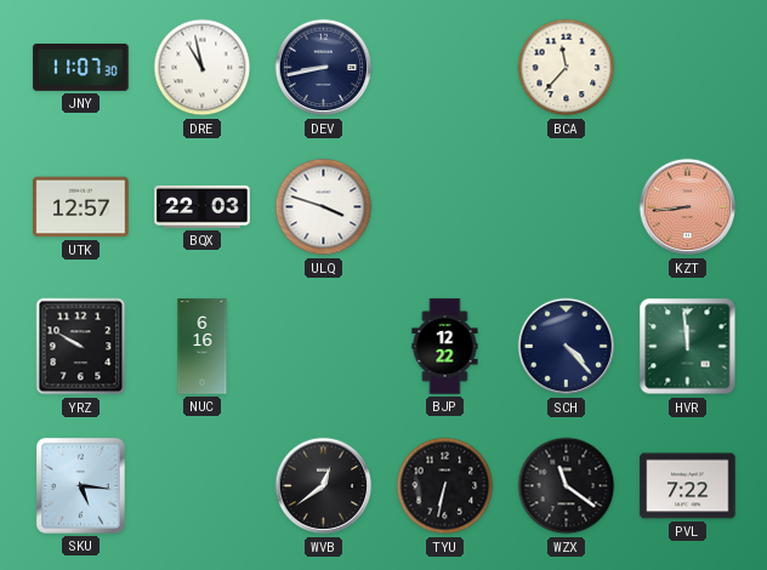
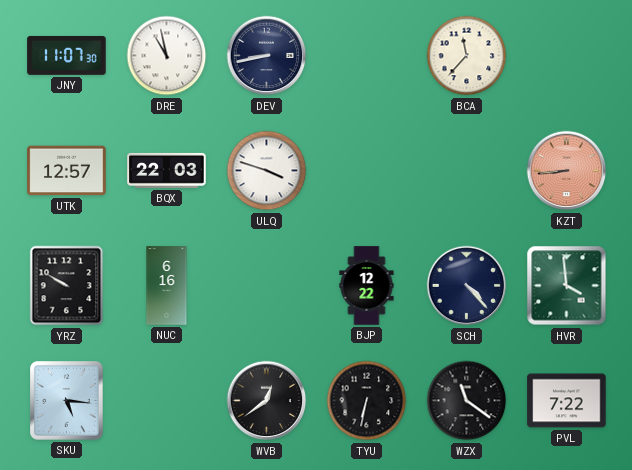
HVR: 11:59 -> 3:59
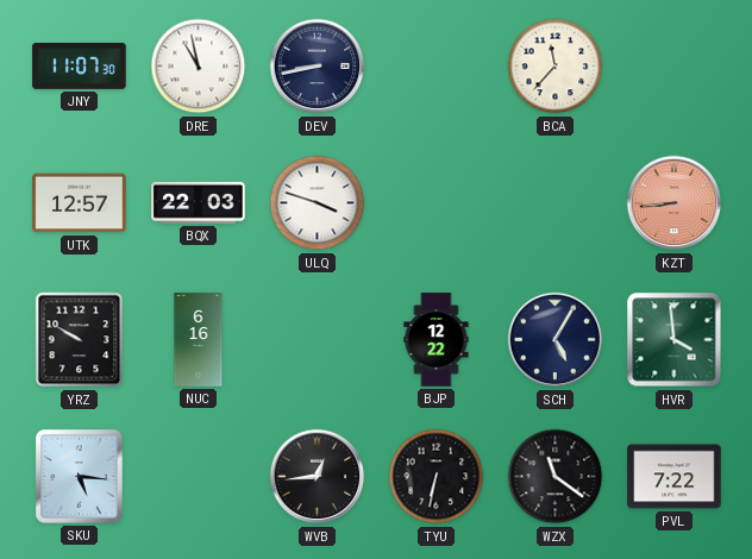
SCH: 4:23 -> 5:05
WVB: 12:39 -> 12:44
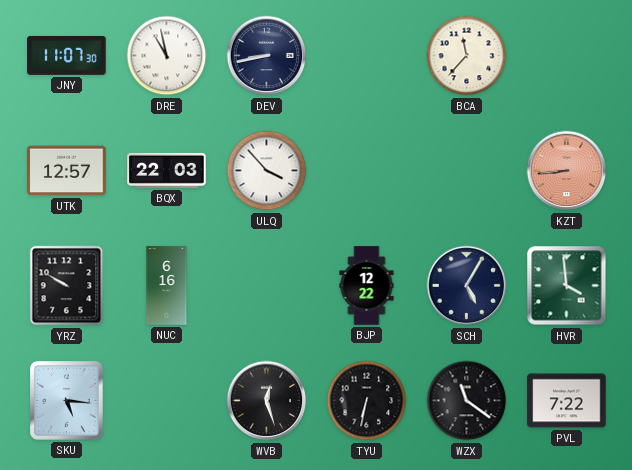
ULQ: 3:48 -> 3:53
WVB: 12:44 -> 12:27
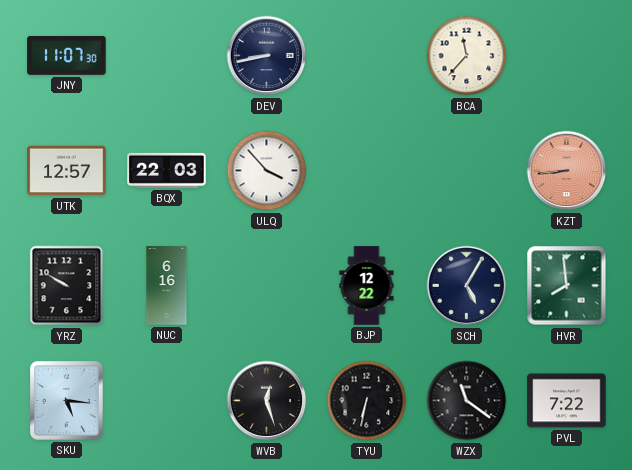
DRE: 10:58 -> none
HVR: 3:59 -> 7:59
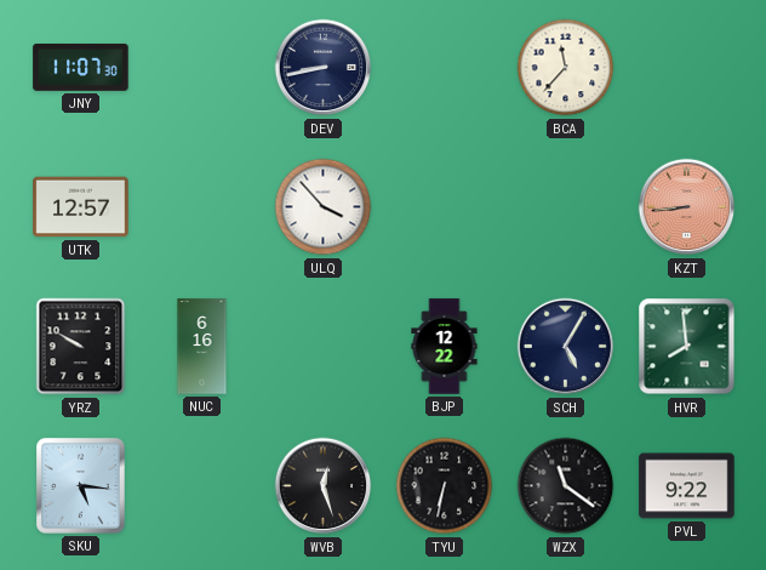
BQX: 22:03 -> none
PVL: 7:22 -> 9:22
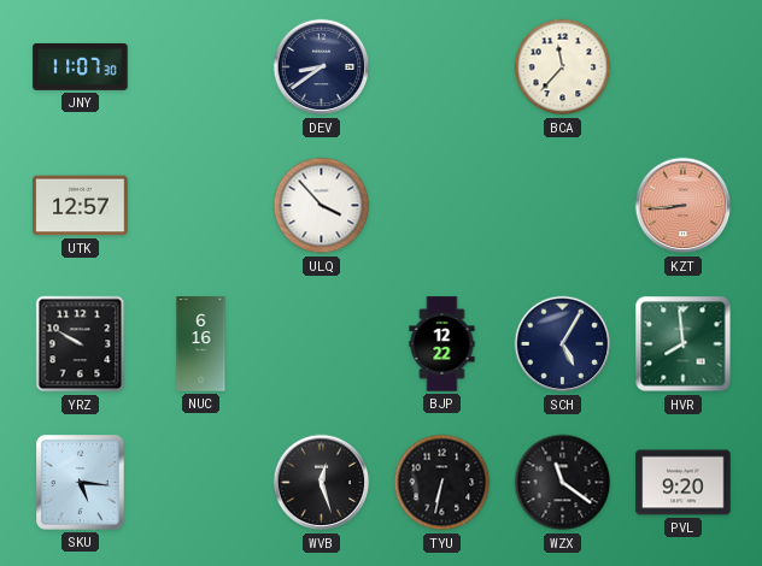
DEV: 8:43 -> 8:39
PVL: 9:22 -> 9:20
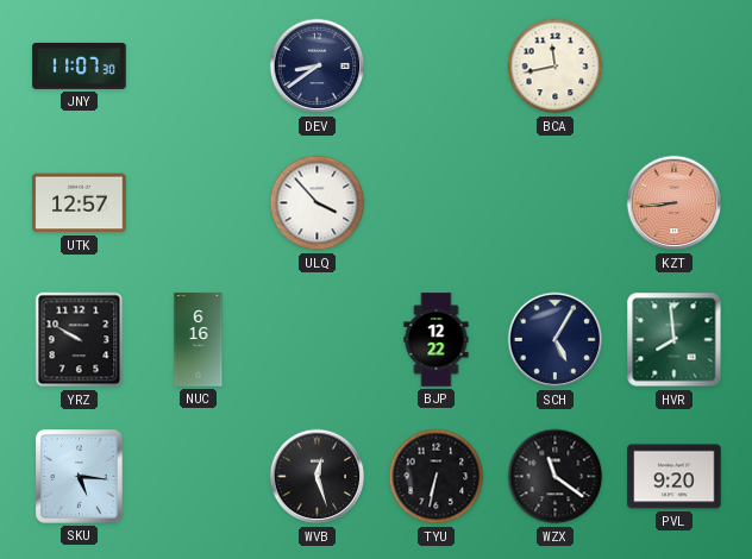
BCA: 11:37 -> 11:43
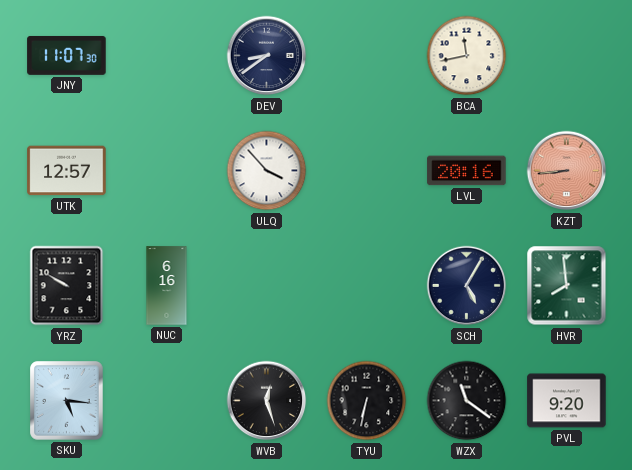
LVL: none -> 20:16
BJP: 12:22 -> none
